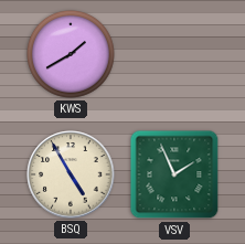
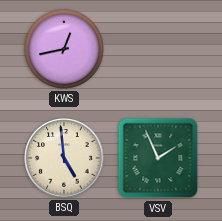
KWS: 1:40 -> 12:43
BSQ: 4:55 -> 4:59
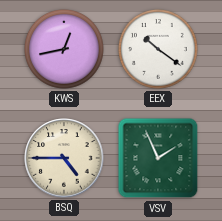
EEX: none -> 10:21
BSQ: 4:59 -> 4:45
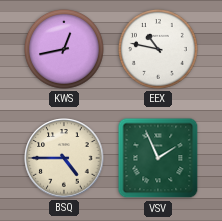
EEX: 10:21 -> 10:47
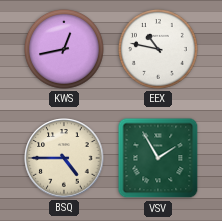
VSV: 1:56 -> 1:55
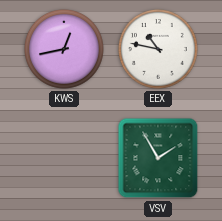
BSQ: 4:45 -> none
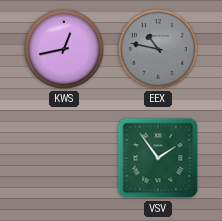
EEX dial: white -> grey
VSV: 1:55 -> 1:54
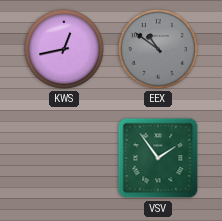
EEX: 10:47 -> 10:51
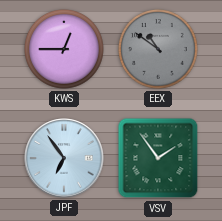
KWS: 12:43 -> 12:45
JPF: none -> 6:54
